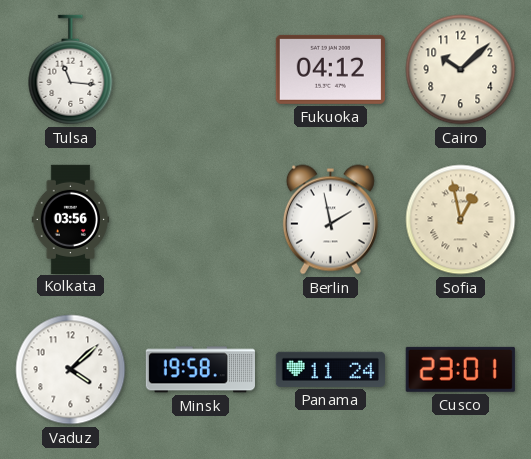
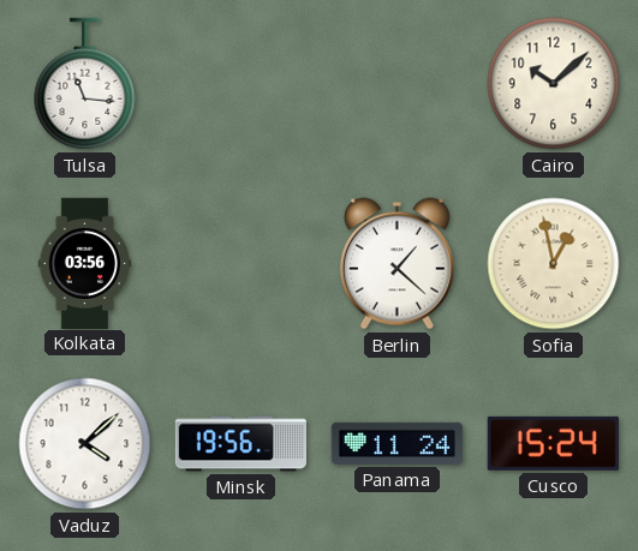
Fukuoka: 04:12 -> none
Berlin: 1:58 -> 1:22
Minsk: 19:58 -> 19:56
Cusco: 23:01 -> 15:24
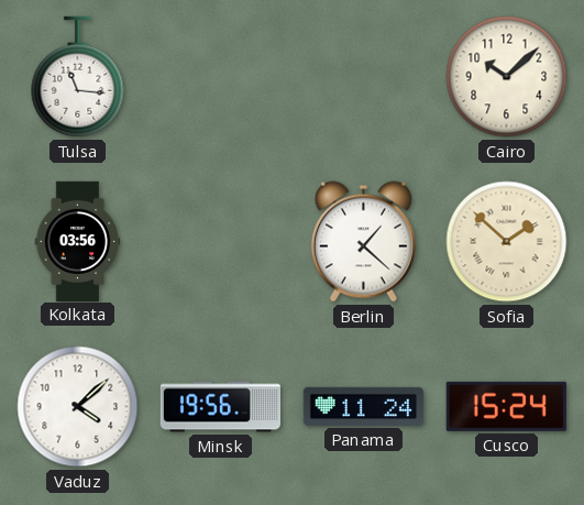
Sofia: 12:58 -> 1:52
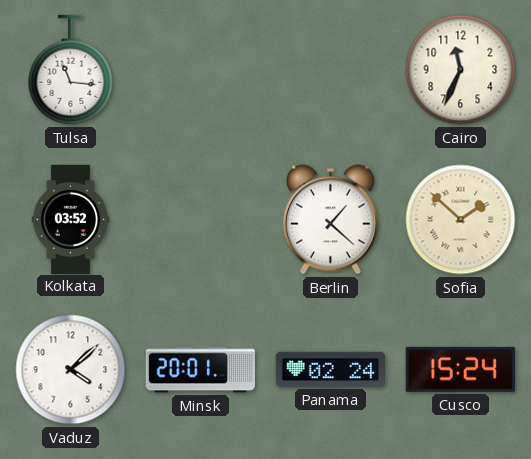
Cairo: 10:08 -> 11:34
Kolkata: 03:56 -> 03:52
Minsk: 19:56 -> 20:01
Panama: 11:24 -> 02:24
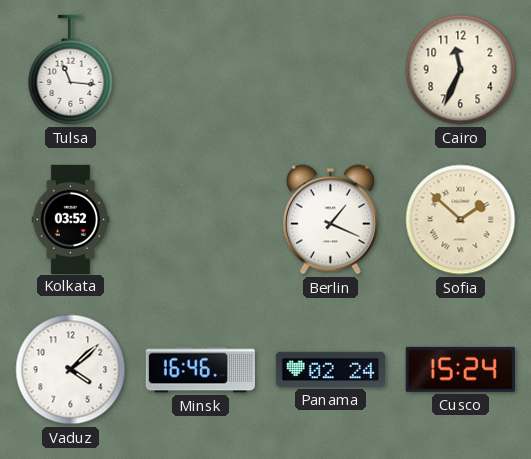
Berlin: 1:22 -> 1:19
Minsk: 20:01 -> 16:46
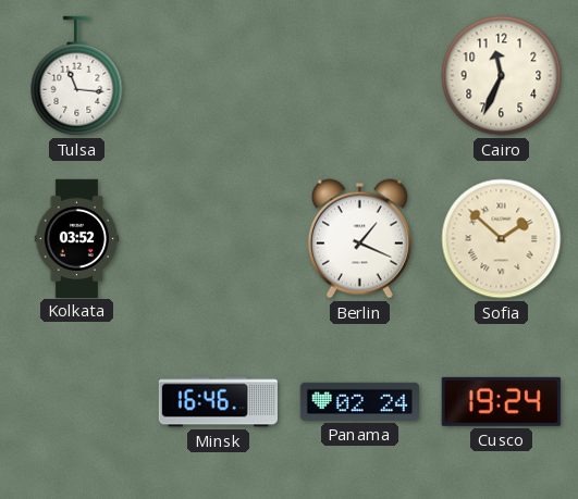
Vaduz: 4:08 -> none
Cusco: 15:24 -> 19:24
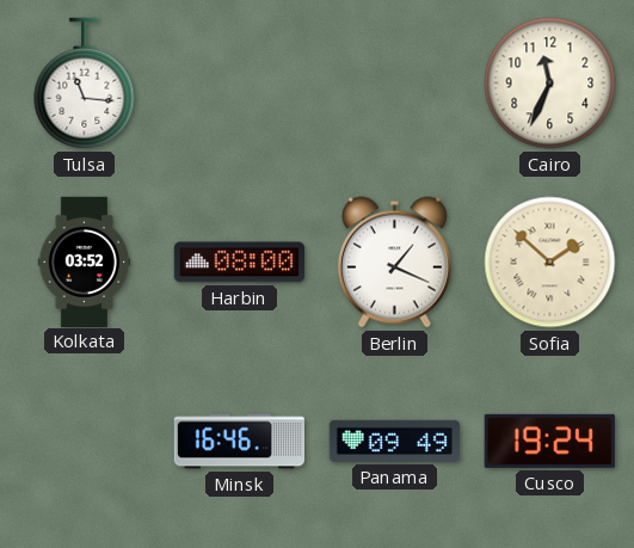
Harbin: none -> 08:00
Panama: 02:24 -> 09:49
